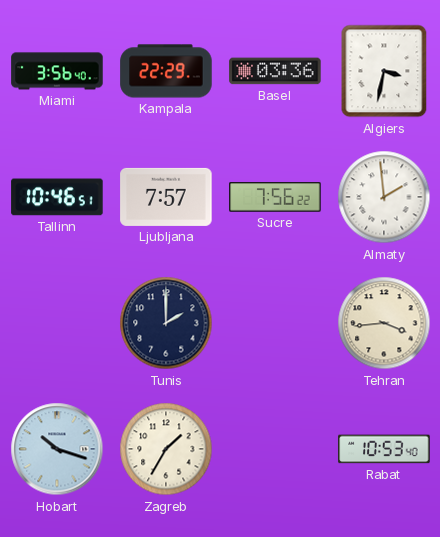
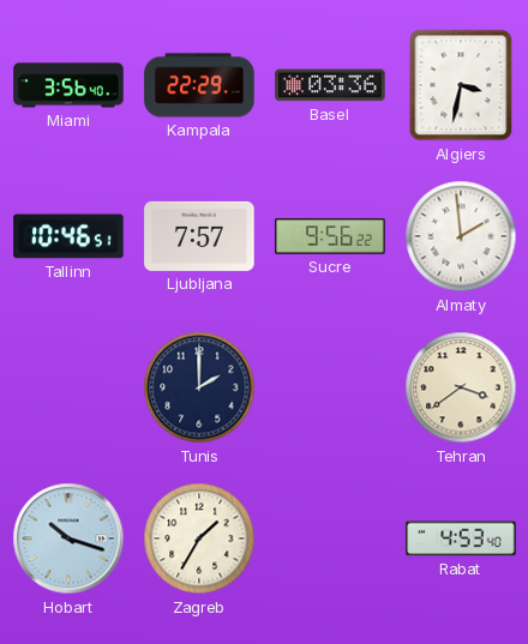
Sucre: 7:56 -> 9:56
Tehran: 3:44 -> 3:39
Rabat: 10:53 -> 4:53
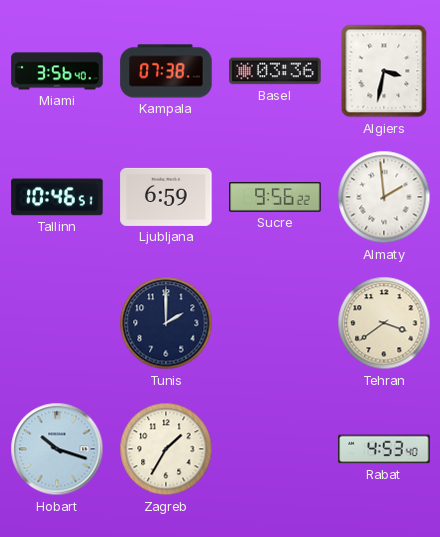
Kampala: 22:29 -> 07:38
Ljubljana: 7:57 -> 6:59
